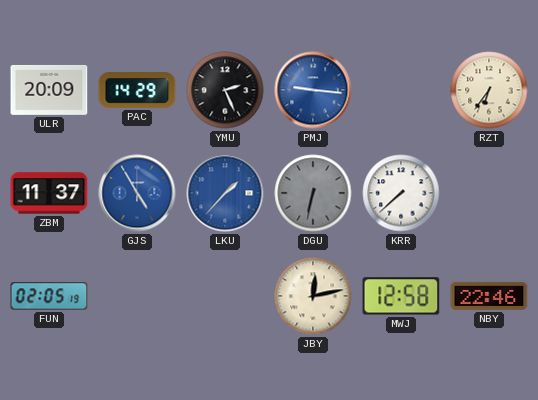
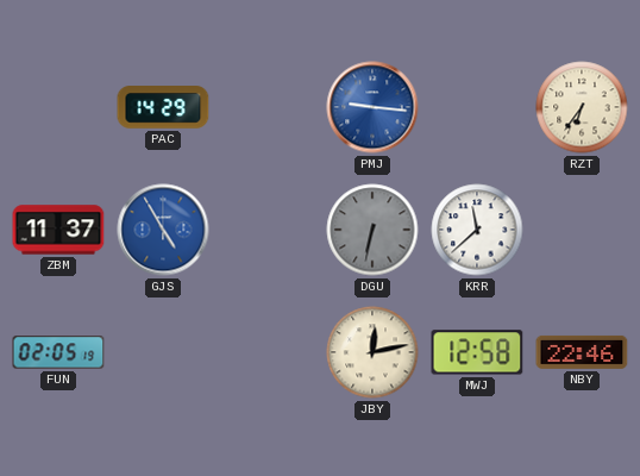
ULR: 20:09 -> none
YMU: 2:26 -> none
LKU: 1:37 -> none
KRR: 7:38 -> 11:38
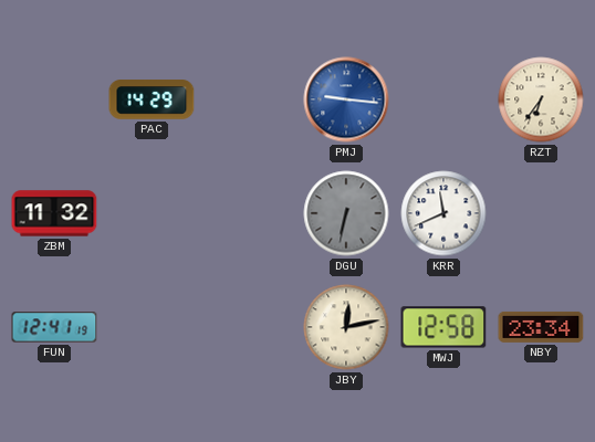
ZBM: 11:37 -> 11:32
GJS: 4:55 -> none
KRR: 11:38 -> 11:41
FUN: 02:05 -> 12:41
NBY: 22:46 -> 23:34
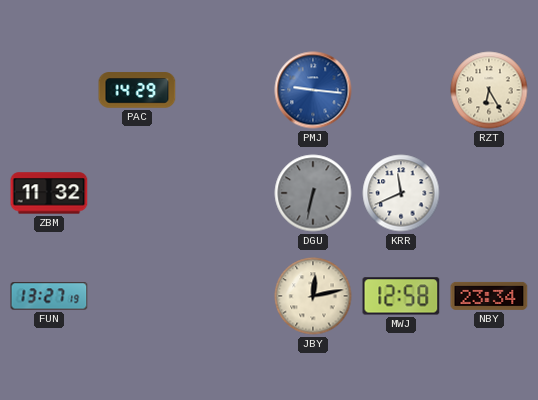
RZT: 6:36 -> 6:25
FUN: 12:41 -> 13:27
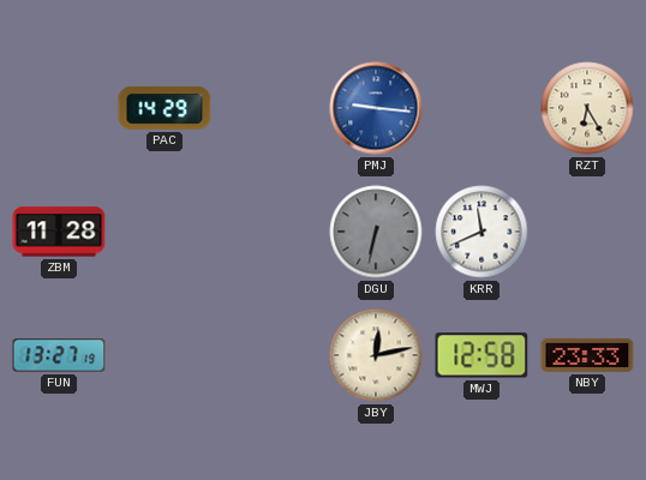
ZBM: 11:32 -> 11:28
NBY: 23:34 -> 23:33
